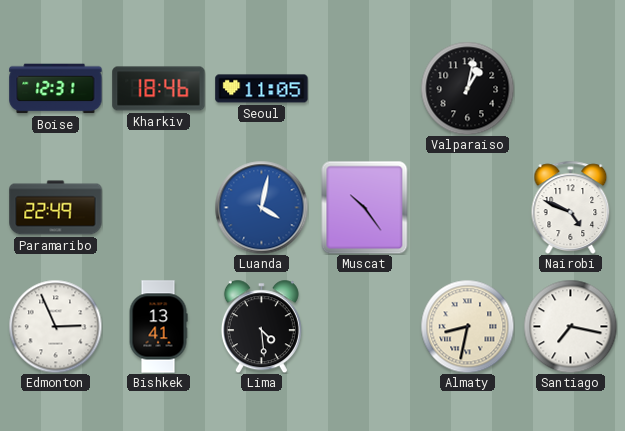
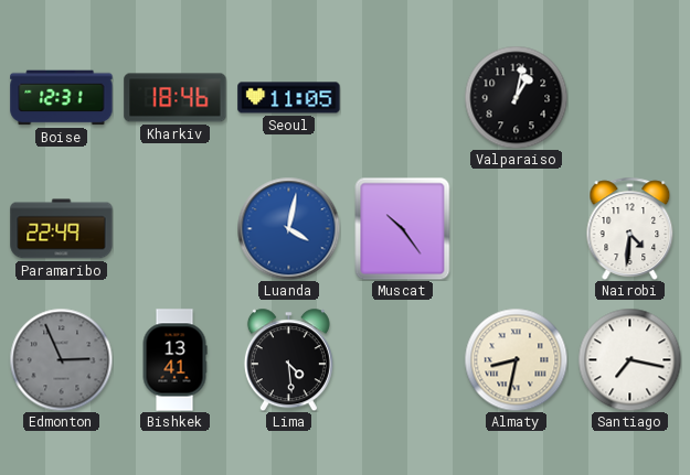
Nairobi: 4:49 -> 4:31
Edmonton dial: white -> grey
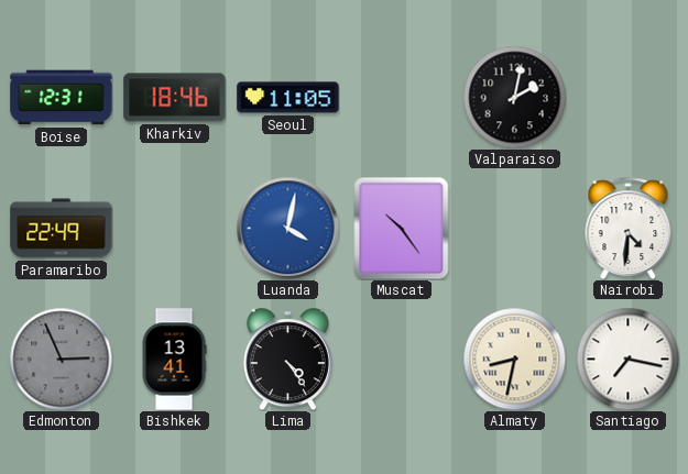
Valparaiso: 1:02 -> 2:02
Lima: 4:29 -> 4:24
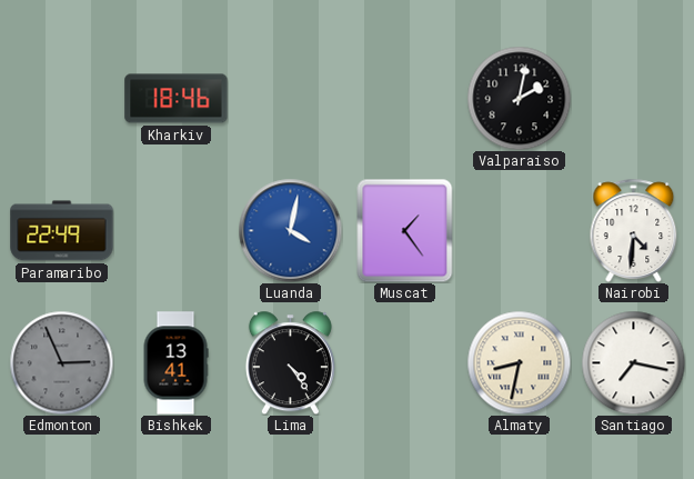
Boise: 12:31 -> none
Seoul: 11:05 -> none
Muscat: 10:24 -> 1:24
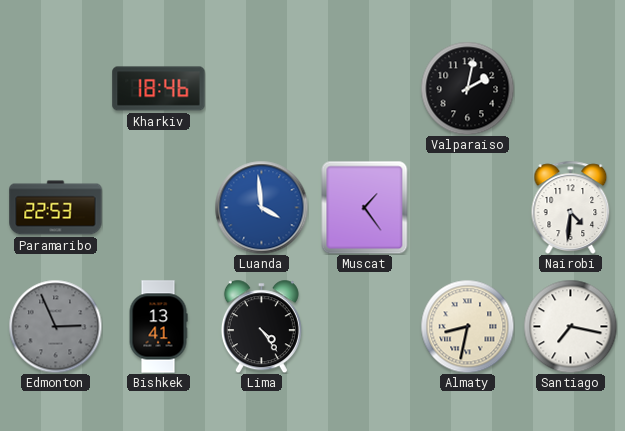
Paramaribo: 22:49 -> 22:53
Luanda: 4:02 -> 3:59
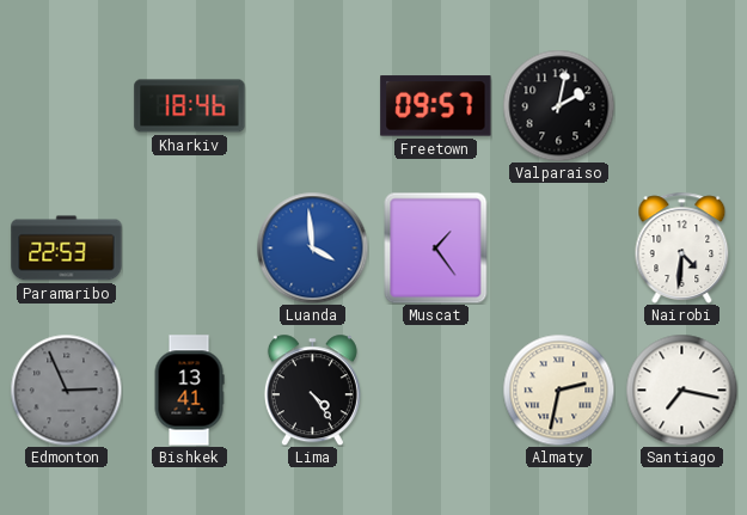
Freetown: none -> 09:57
Almaty: 8:32 -> 2:32
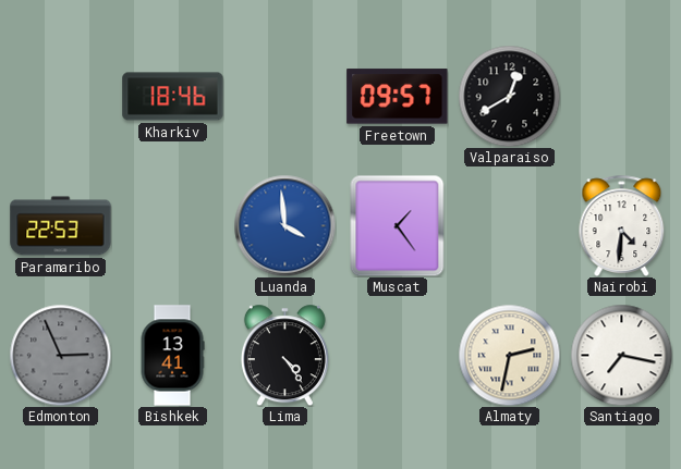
Valparaiso: 2:02 -> 12:40
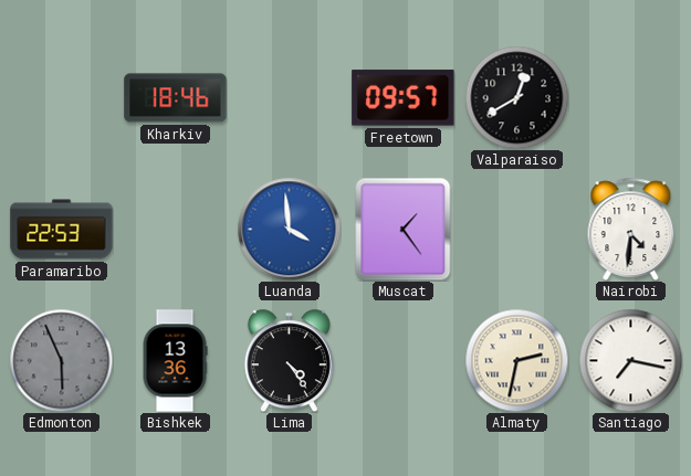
Edmonton: 2:56 -> 5:56
Bishkek: 13:41 -> 13:36
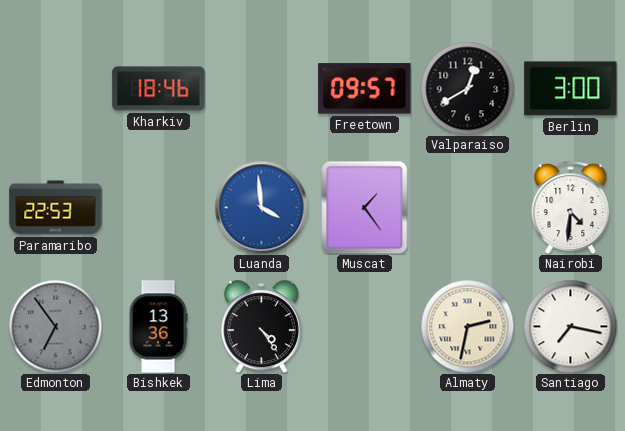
Berlin: none -> 3:00
Edmonton: 5:56 -> 6:54
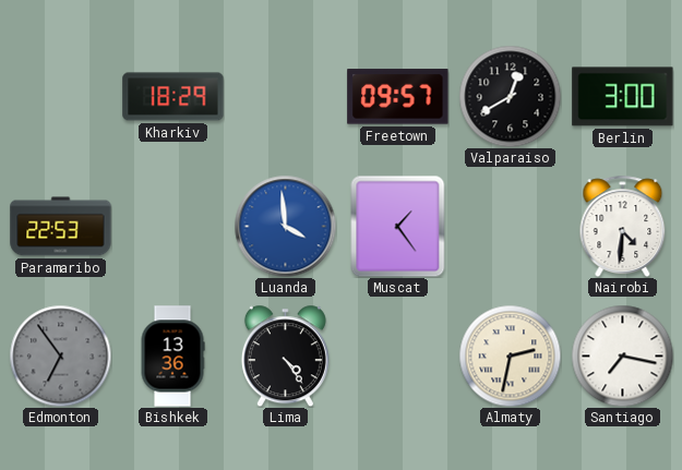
Kharkiv: 18:46 -> 18:29
